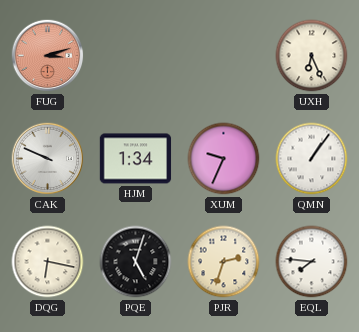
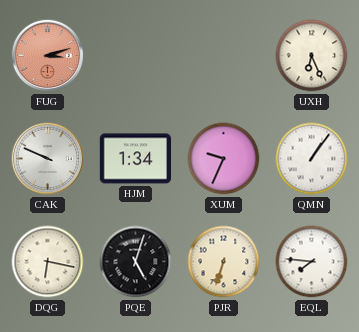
PJR: 2:33 -> 6:33
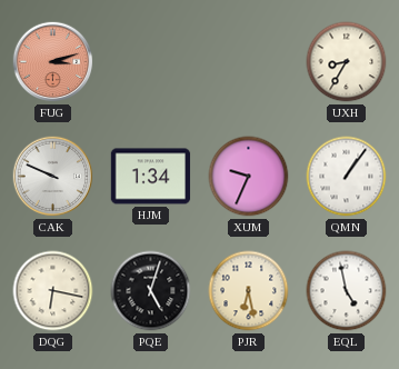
UXH: 6:26 -> 8:35
PJR: 6:33 -> 6:28
EQL: 7:46 -> 4:58
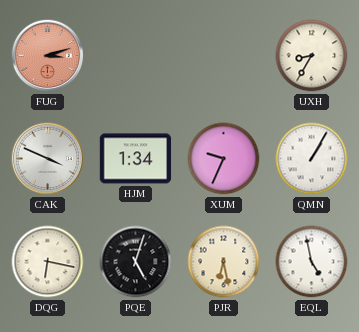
CAK: 9:49 -> 3:49
QMN: 1:06 -> 1:05
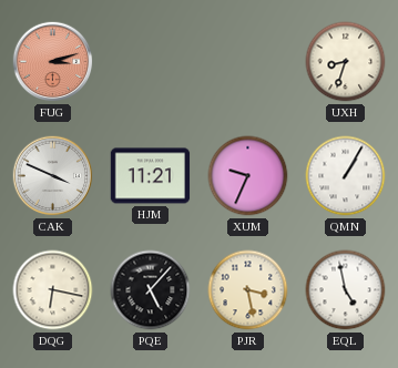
UXH: 8:35 -> 8:33
HJM: 1:34 -> 11:21
PQE: 5:03 -> 5:07
PJR: 6:28 -> 3:28
